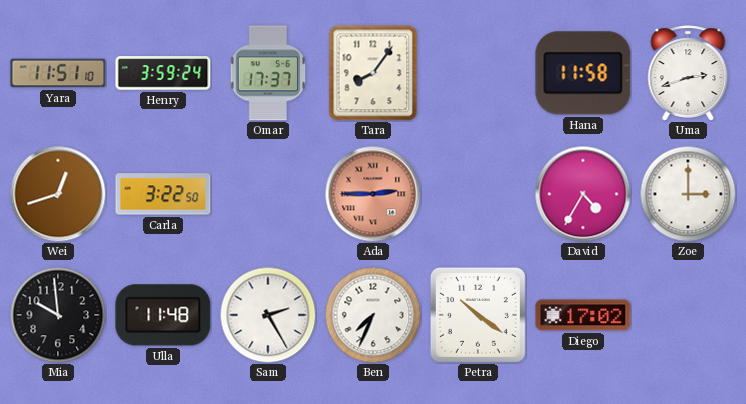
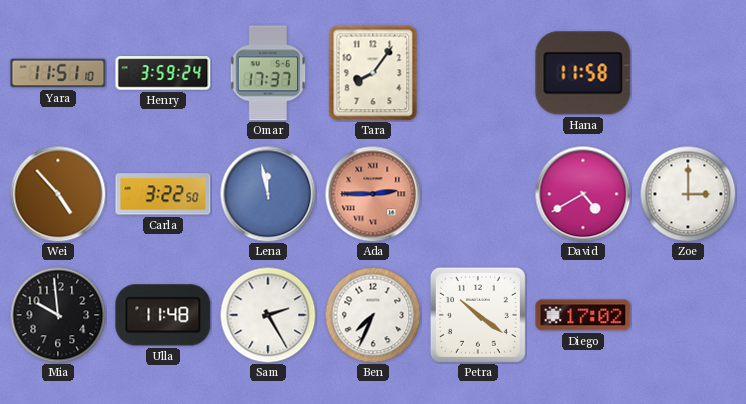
Uma: 2:42 -> none
Wei: 12:42 -> 4:53
Lena: none -> 11:58
David: 4:35 -> 4:40
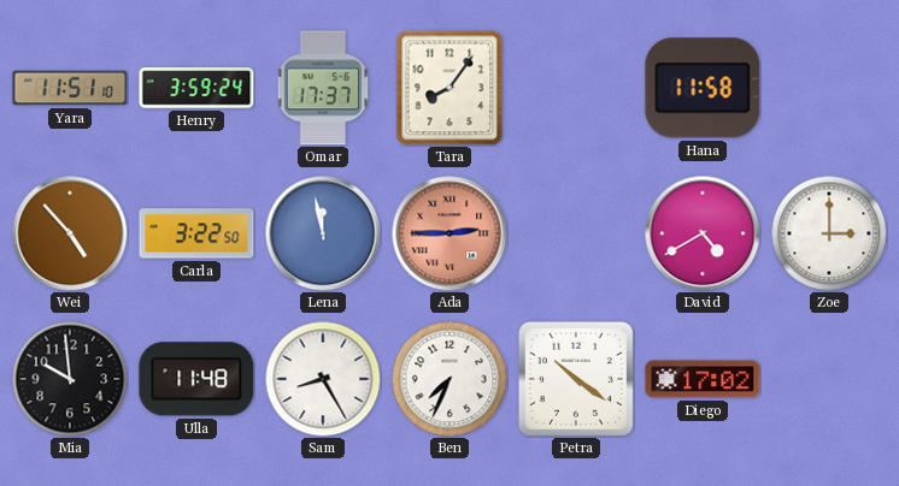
Sam: 2:25 -> 8:25
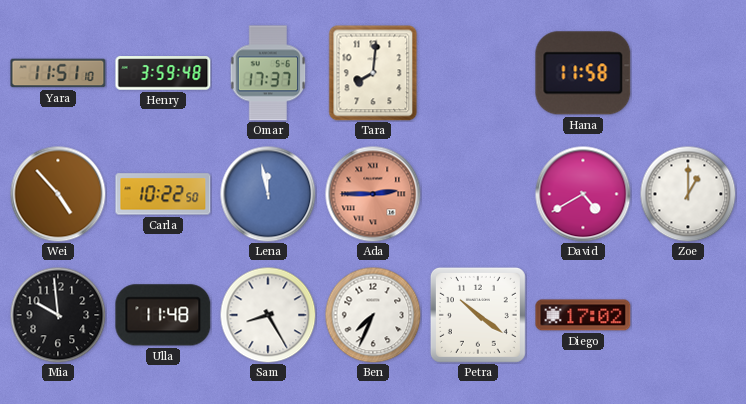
Henry: 3:59:24 -> 3:59:48
Tara: 8:06 -> 8:01
Carla: 3:22 -> 10:22
Zoe: 3:00 -> 1:00
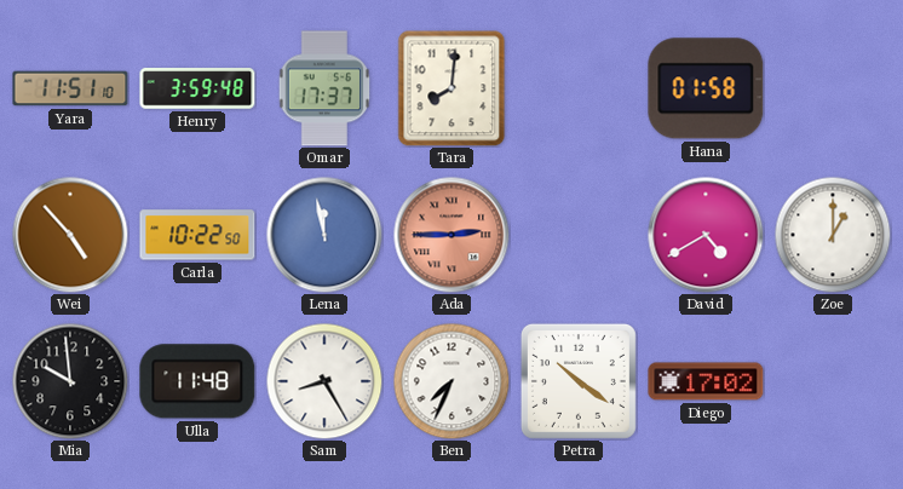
Hana: 11:58 -> 01:58
